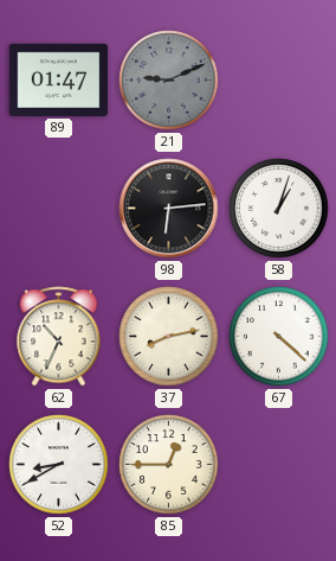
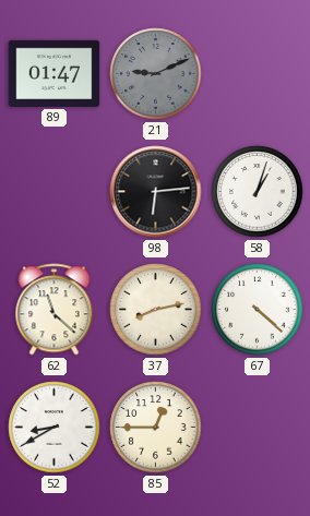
62: 10:34 -> 11:22
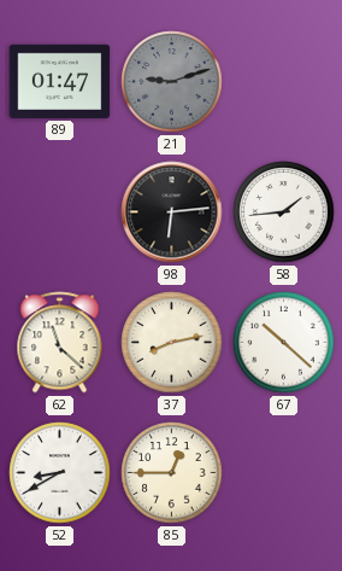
21: 9:11 -> 9:12
58: 1:03 -> 1:44
67: 4:22 -> 10:22
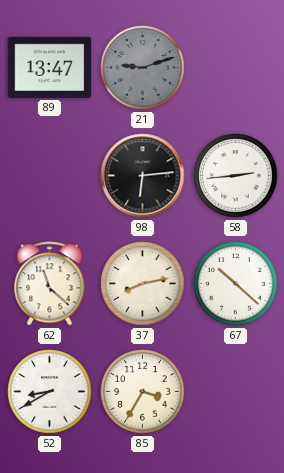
89: 01:47 -> 13:47
58: 1:44 -> 2:44
85: 12:45 -> 3:35
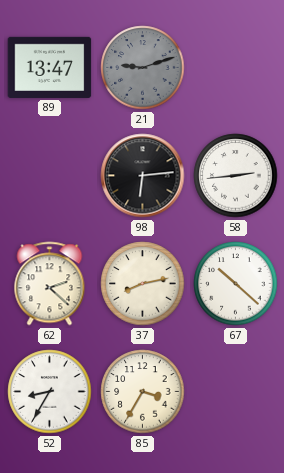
62: 11:22 -> 2:22
52: 8:40 -> 8:35
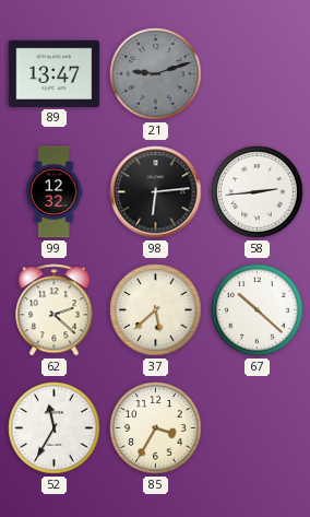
99: none -> 12:32
37: 8:13 -> 5:38
52: 8:35 -> 11:35
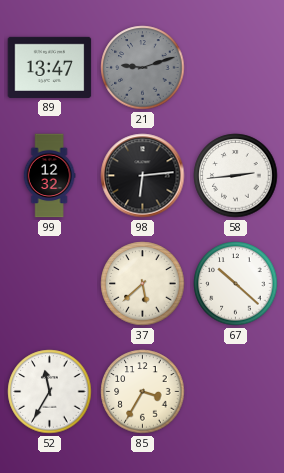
62: 2:22 -> none
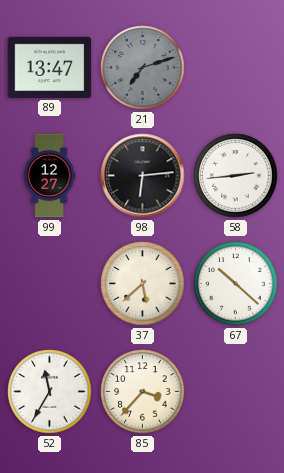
21: 9:12 -> 7:12
99: 12:32 -> 12:27
85: 3:35 -> 3:37
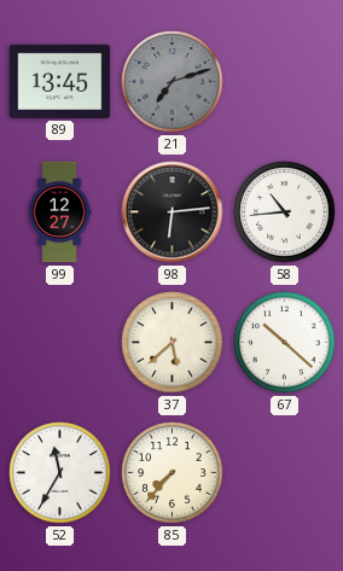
89: 13:47 -> 13:45
58: 2:44 -> 10:44
85: 3:37 -> 7:37
